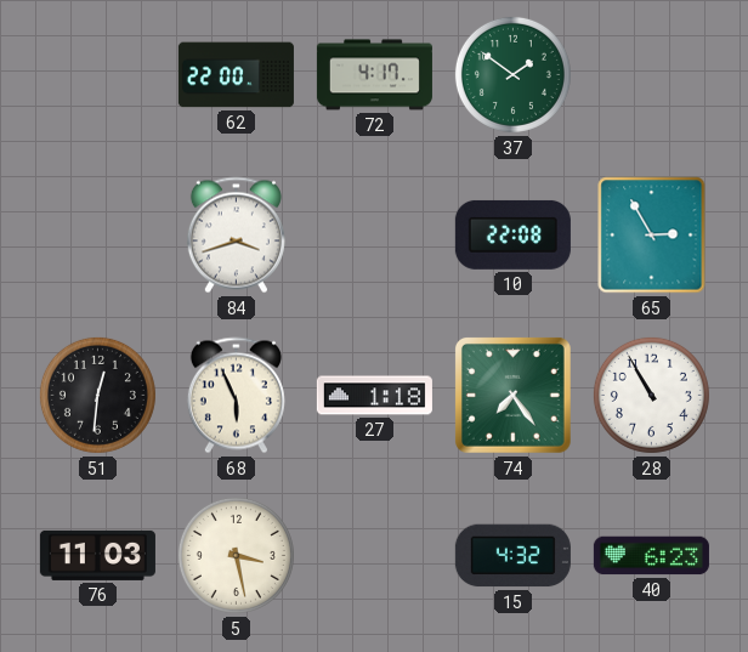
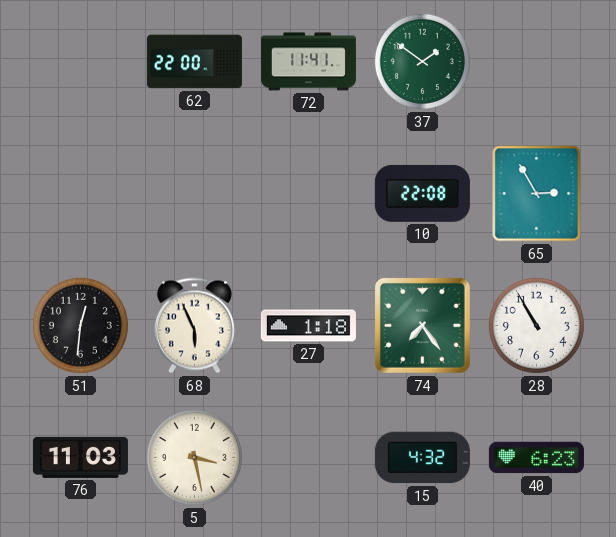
72: 4:17 -> 11:41
84: 3:42 -> none
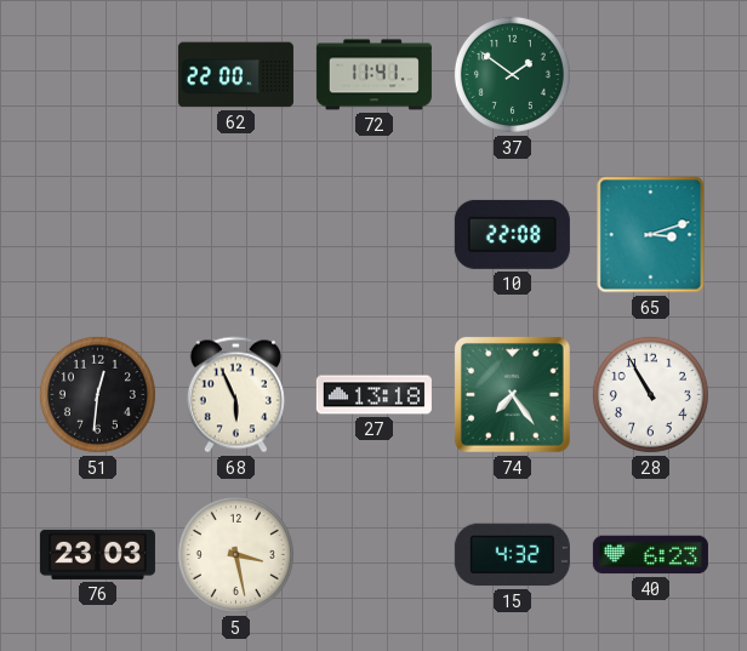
65: 2:55 -> 3:12
27: 1:18 -> 13:18
76: 11:03 -> 23:03
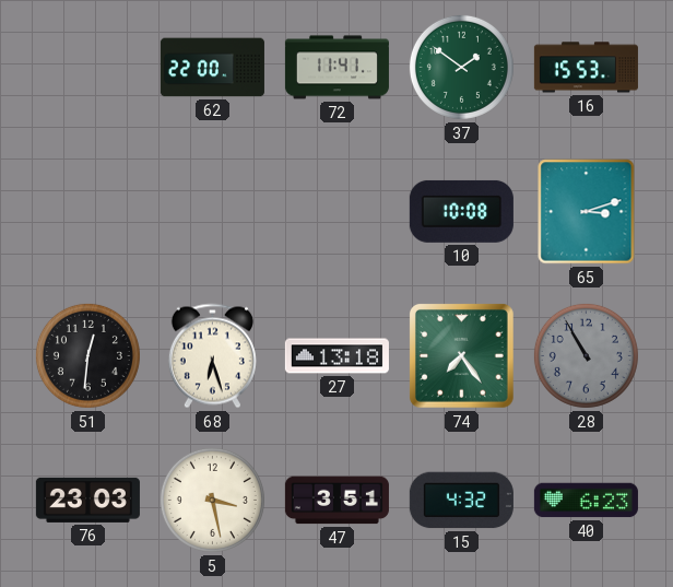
16: none -> 15:53
10: 22:08 -> 10:08
68: 5:56 -> 6:27
28 dial: white -> grey
47: none -> 3:51
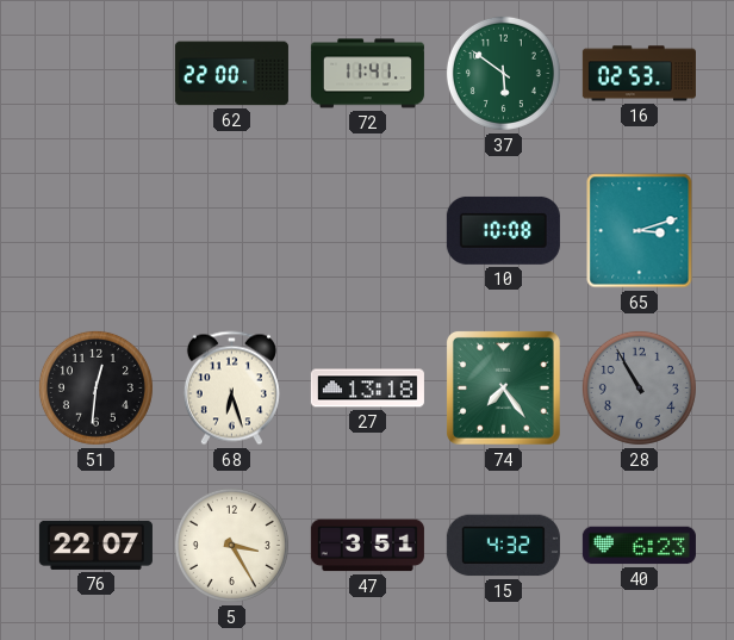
37: 1:51 -> 5:51
16: 15:53 -> 02:53
76: 23:03 -> 22:07
5: 3:28 -> 3:25
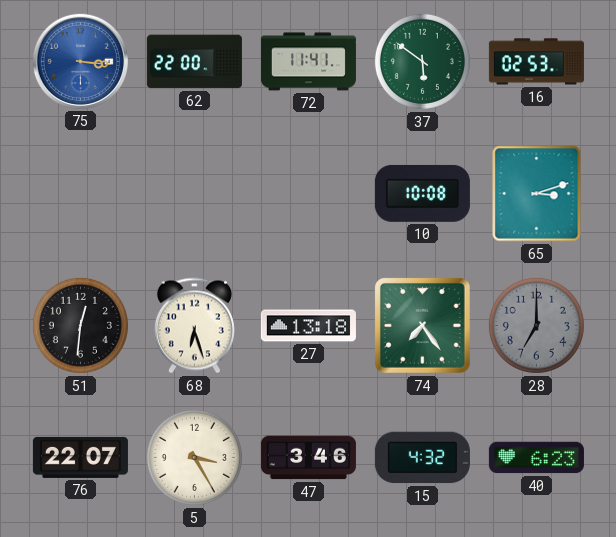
75: none -> 3:16
28: 10:55 -> 7:00
47: 3:51 -> 3:46
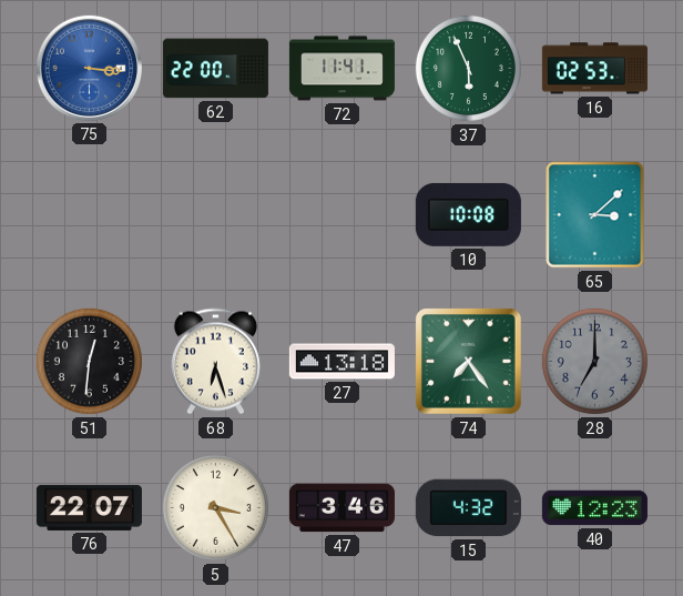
37: 5:51 -> 5:56
65: 3:12 -> 3:08
40: 6:23 -> 12:23
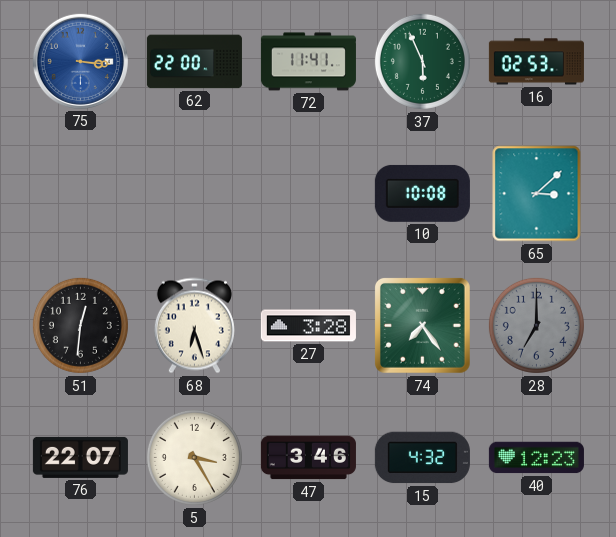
27: 13:18 -> 3:28
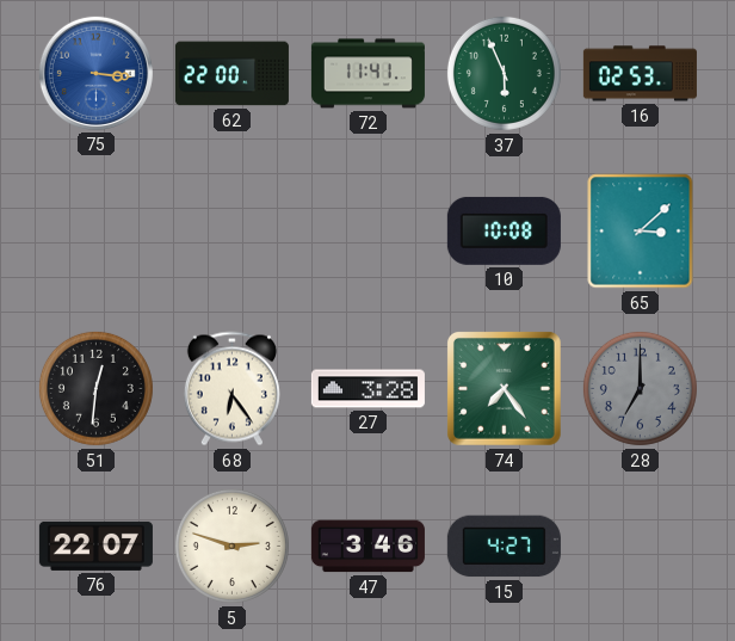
68: 6:27 -> 6:24
5: 3:25 -> 2:48
15: 4:32 -> 4:27
40: 12:23 -> none
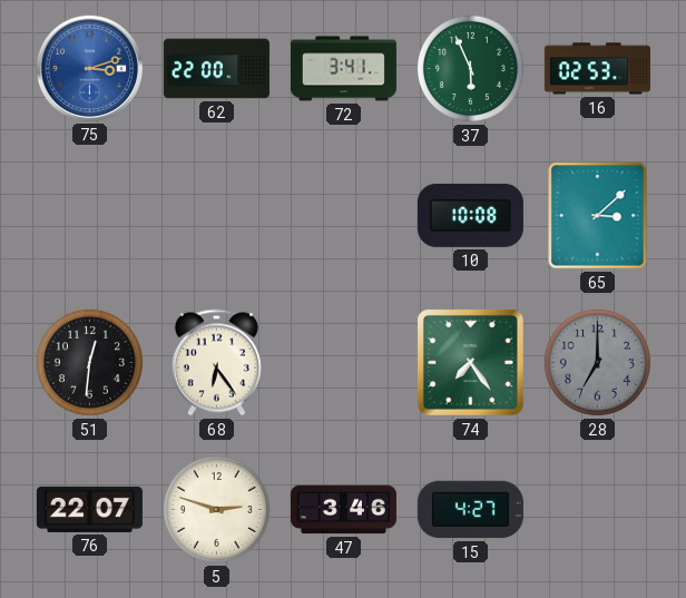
75: 3:16 -> 3:12
72: 11:41 -> 3:41
27: 3:28 -> none
